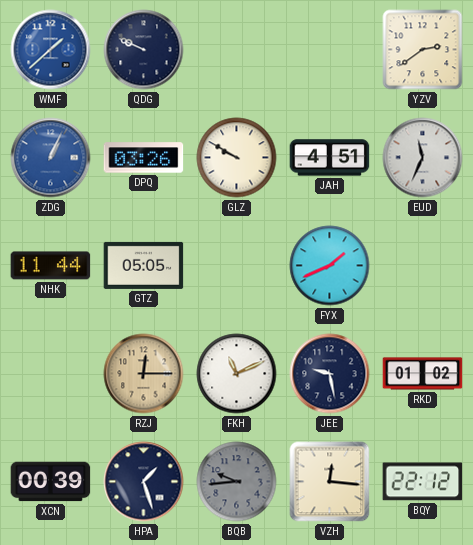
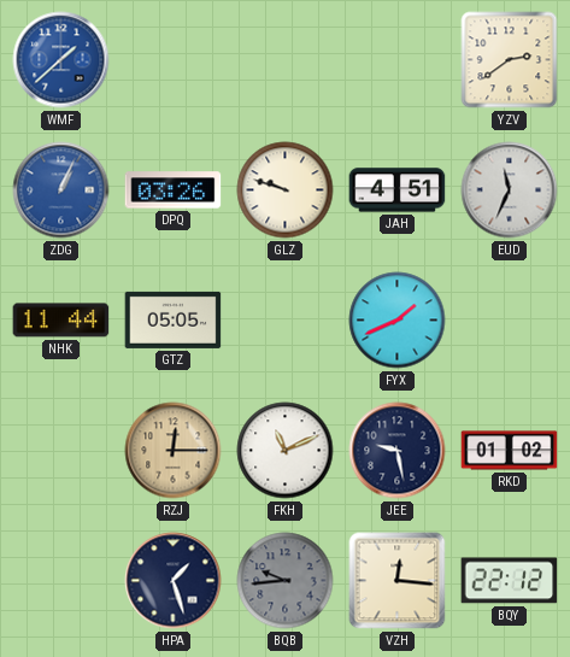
QDG: 9:49 -> none
GLZ: 9:50 -> 9:48
XCN: 00:39 -> none
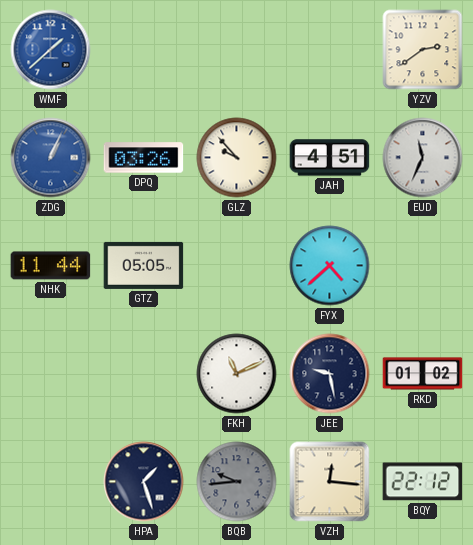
GLZ: 9:48 -> 9:53
FYX: 1:41 -> 4:38
RZJ: 12:15 -> none
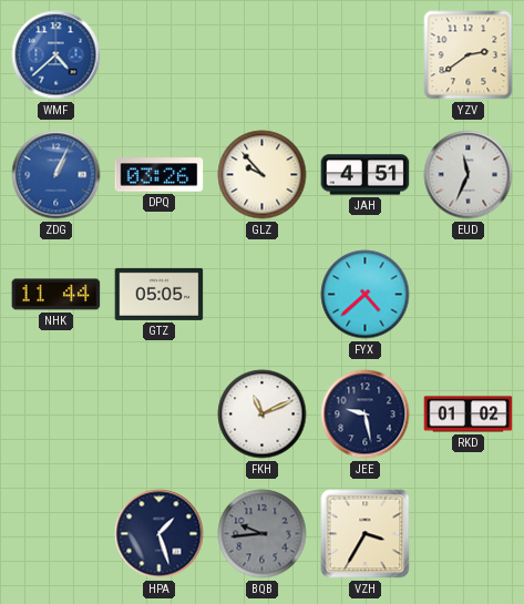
WMF: 1:38 -> 4:38
VZH: 12:16 -> 3:35
BQY: 22:12 -> none
